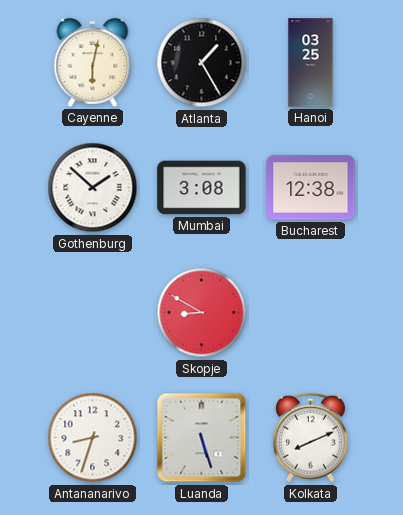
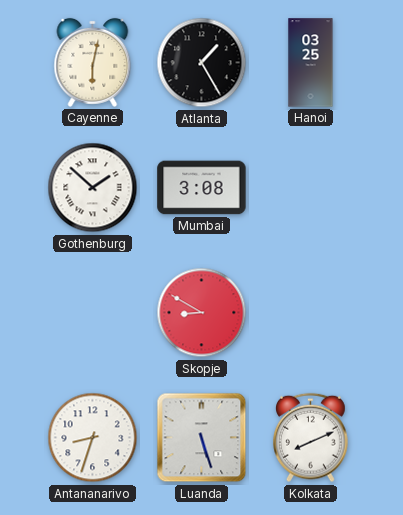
Bucharest: 12:38 -> none
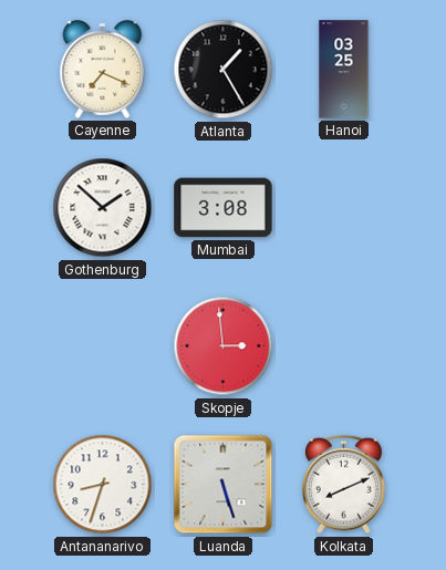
Cayenne: 6:02 -> 7:19
Skopje: 8:50 -> 2:59
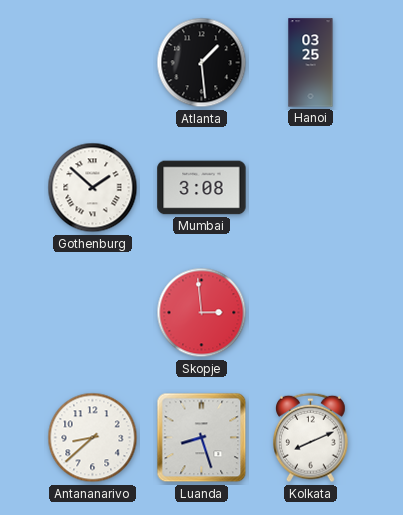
Cayenne: 7:19 -> none
Atlanta: 1:25 -> 1:29
Antananarivo: 8:33 -> 8:38
Luanda: 5:27 -> 8:27
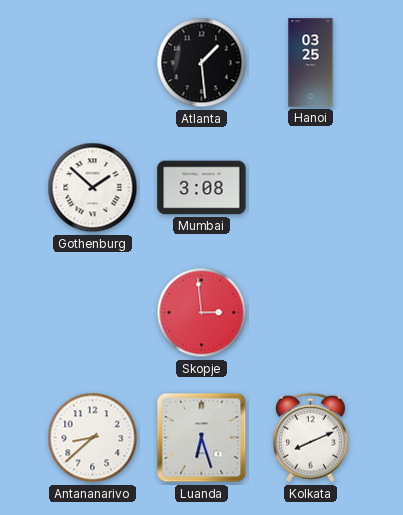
Luanda: 8:27 -> 6:27
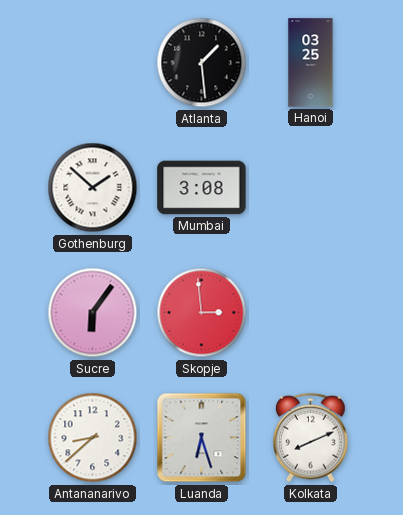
Sucre: none -> 6:06
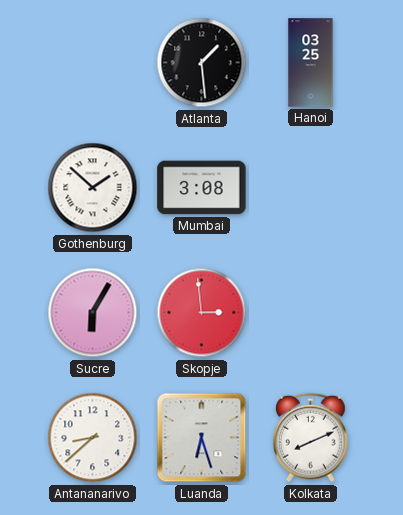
Sucre: 6:06 -> 6:05
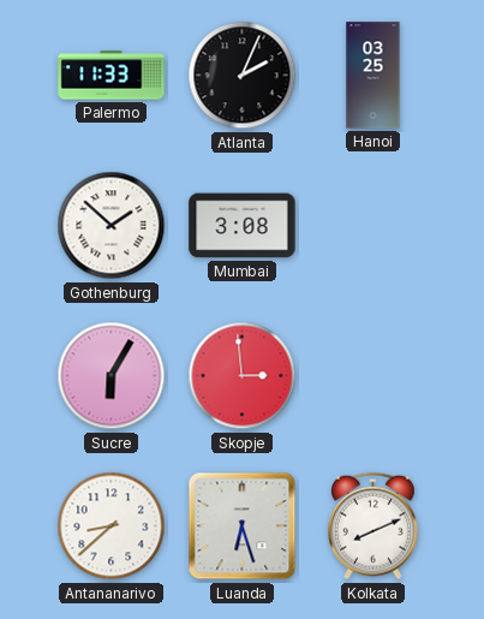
Palermo: none -> 11:33
Atlanta: 1:29 -> 2:04
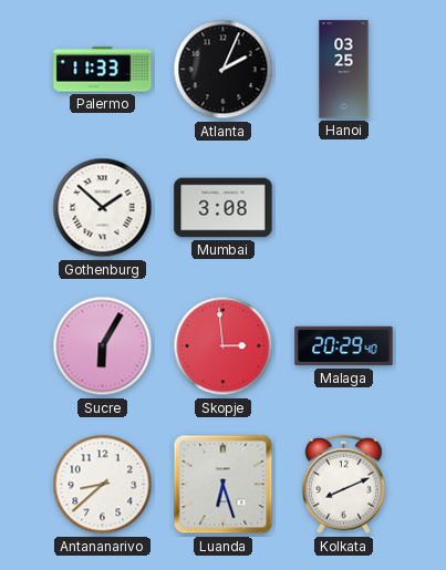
Malaga: none -> 20:29
